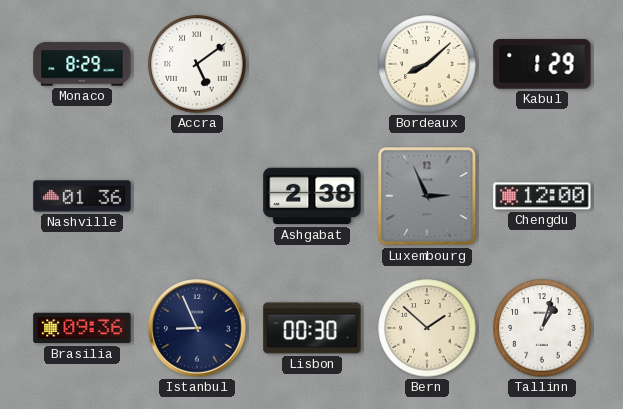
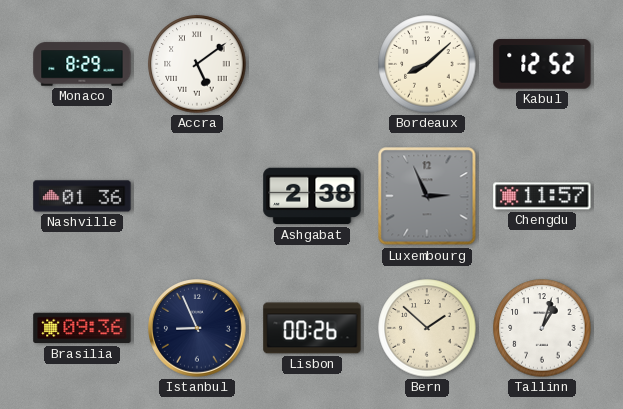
Kabul: 1:29 -> 12:52
Chengdu: 12:00 -> 11:57
Lisbon: 00:30 -> 00:26
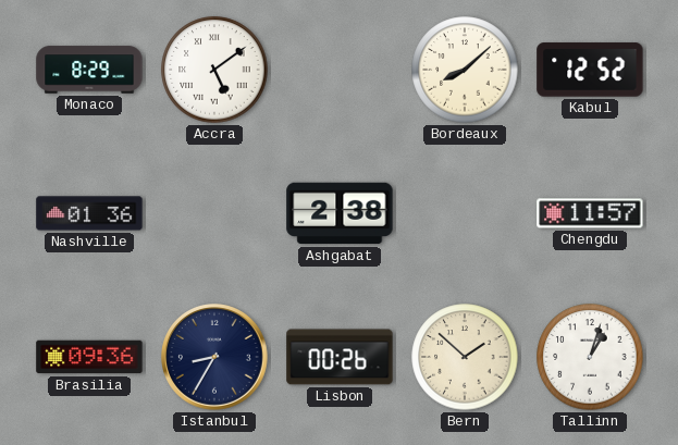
Luxembourg: 2:56 -> none
Istanbul: 8:56 -> 8:35
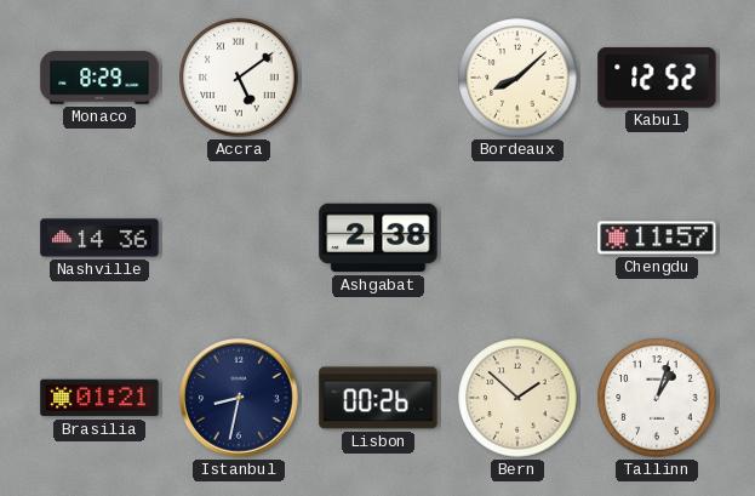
Nashville: 01:36 -> 14:36
Brasilia: 09:36 -> 01:21
Istanbul: 8:35 -> 8:32
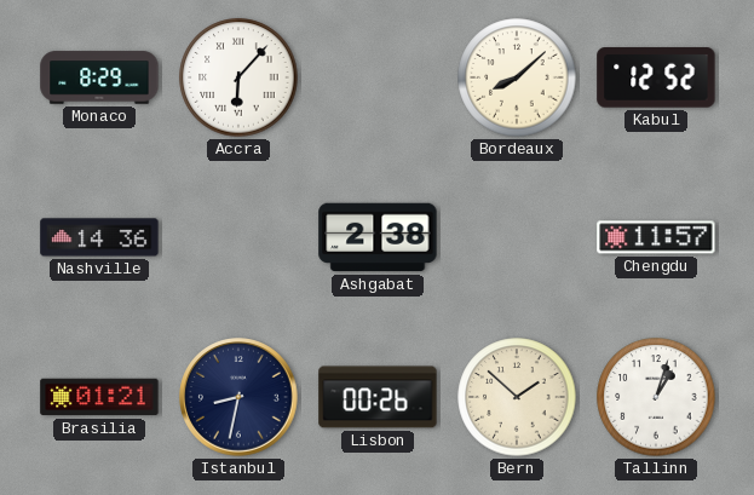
Accra: 5:09 -> 6:07
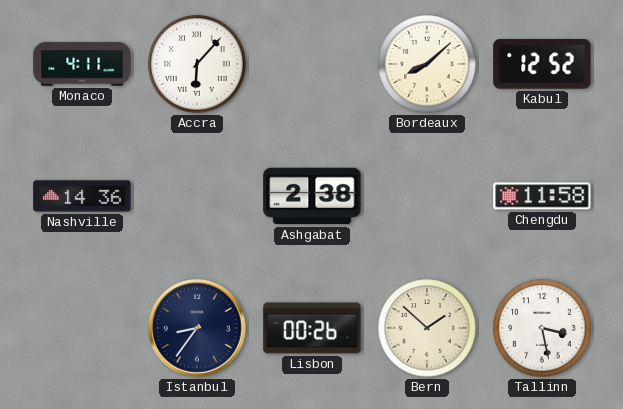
Monaco: 8:29 -> 4:11
Chengdu: 11:57 -> 11:58
Brasilia: 01:21 -> none
Istanbul: 8:32 -> 8:36
Tallinn: 1:03 -> 3:28
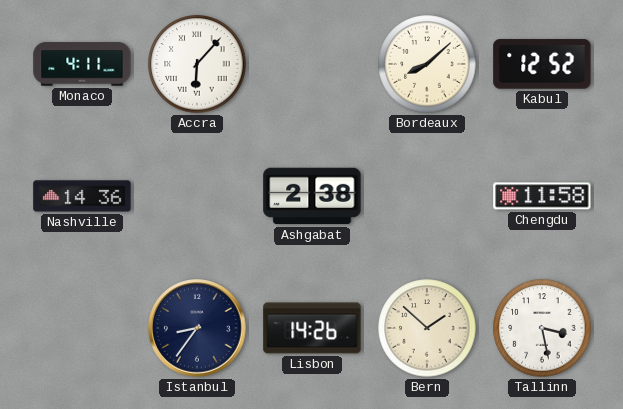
Lisbon: 00:26 -> 14:26
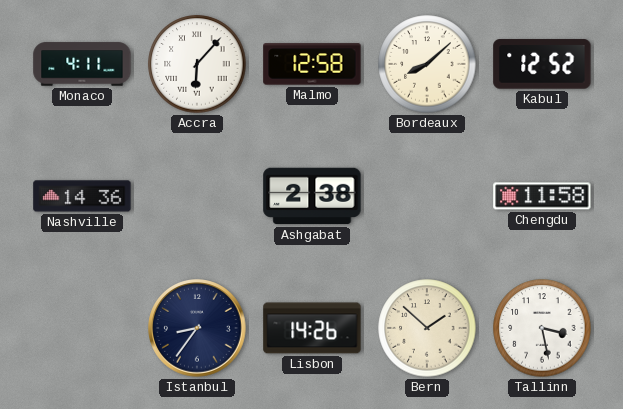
Malmo: none -> 12:58
